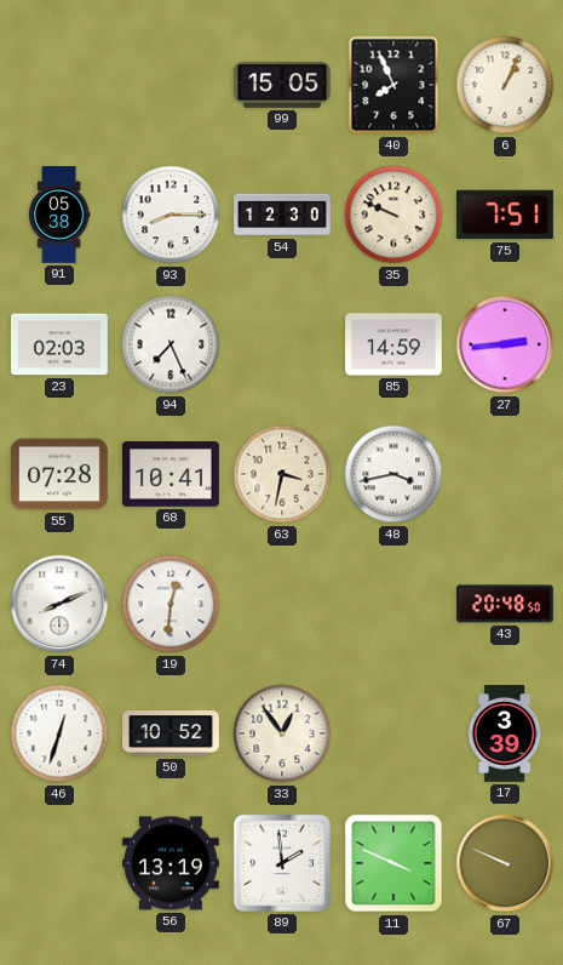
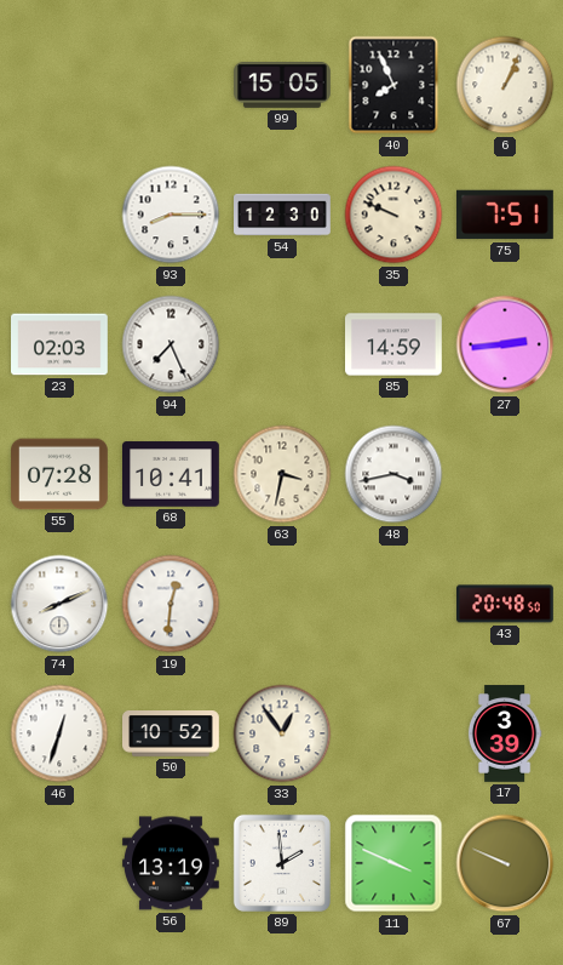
91: 05:38 -> none
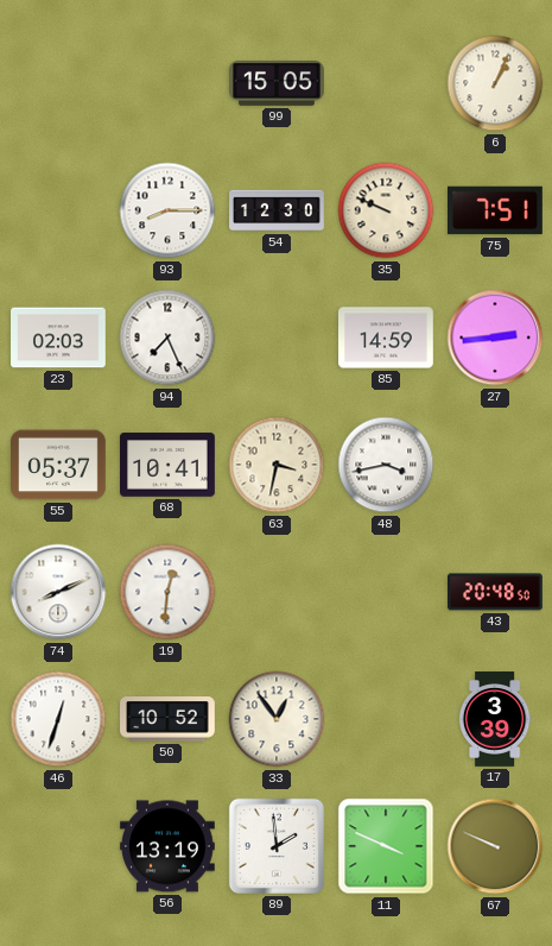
40: 7:56 -> none
55: 07:28 -> 05:37
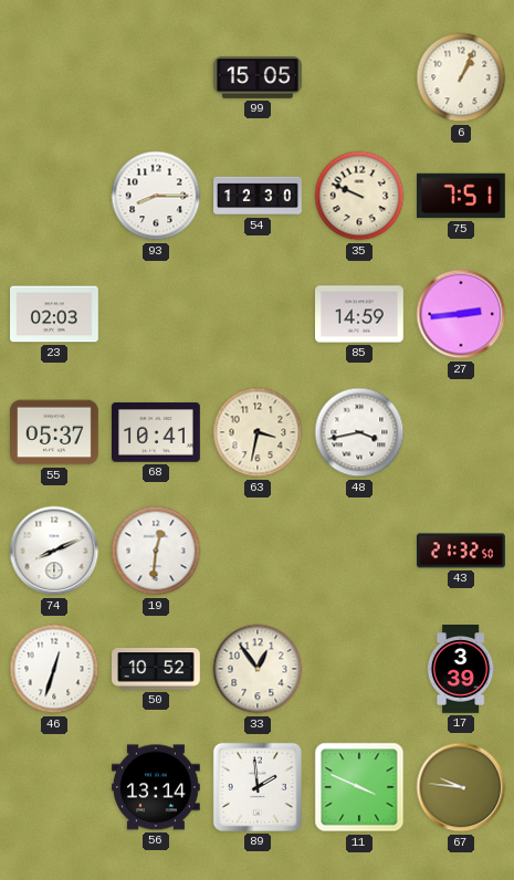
94: 7:26 -> none
43: 20:48 -> 21:32
56: 13:19 -> 13:14
67: 9:49 -> 9:46
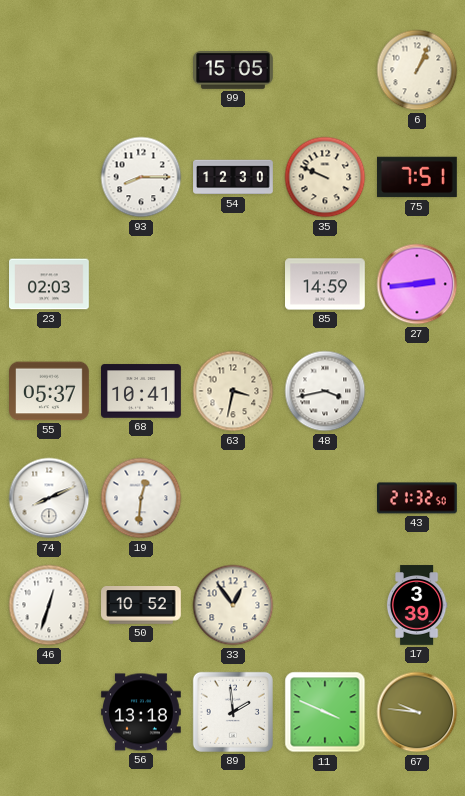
56: 13:14 -> 13:18
